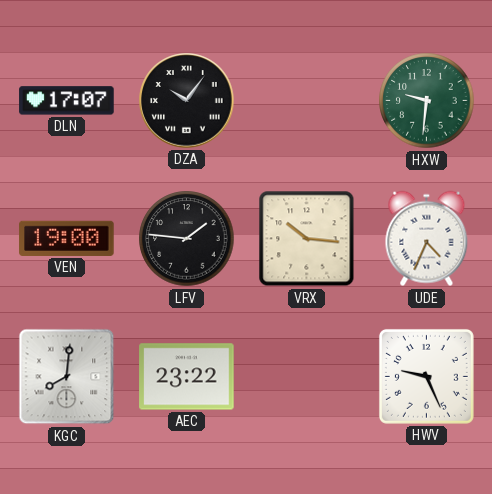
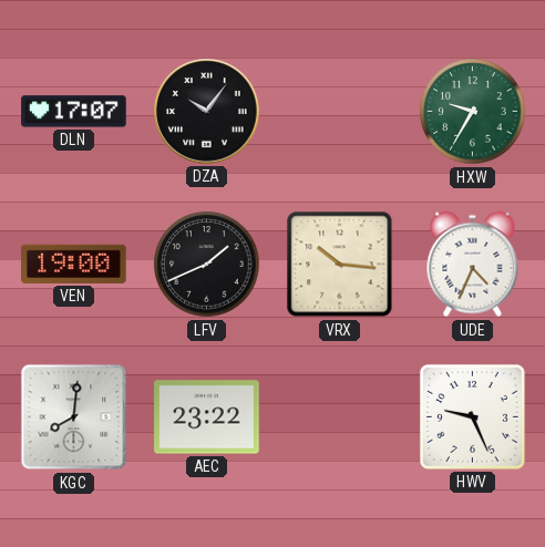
HXW: 9:31 -> 9:35
LFV: 1:46 -> 1:41
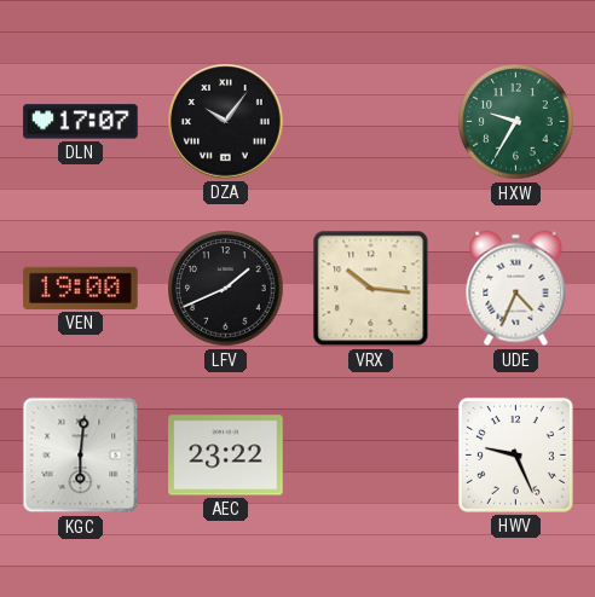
KGC: 8:01 -> 6:01
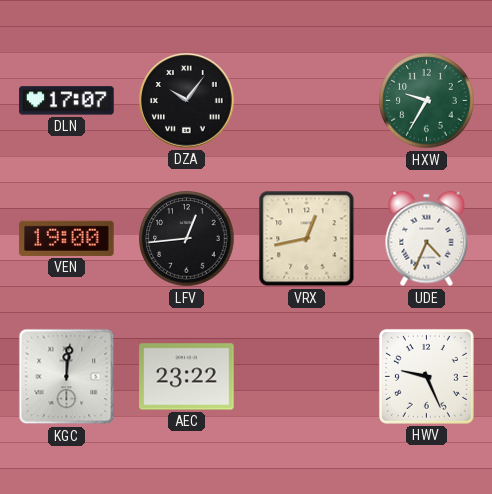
LFV: 1:41 -> 12:44
VRX: 10:16 -> 12:43
KGC: 6:01 -> 12:01
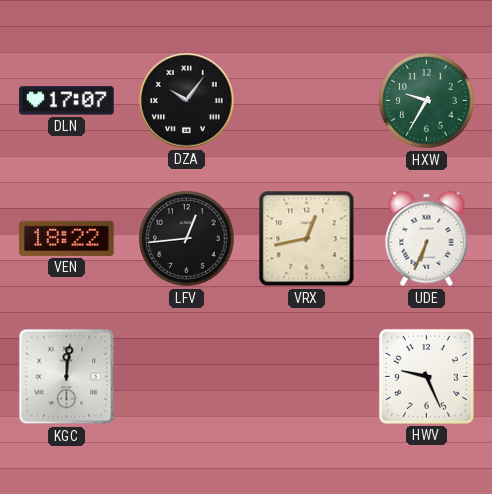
VEN: 19:00 -> 18:22
UDE: 4:34 -> 6:34
AEC: 23:22 -> none
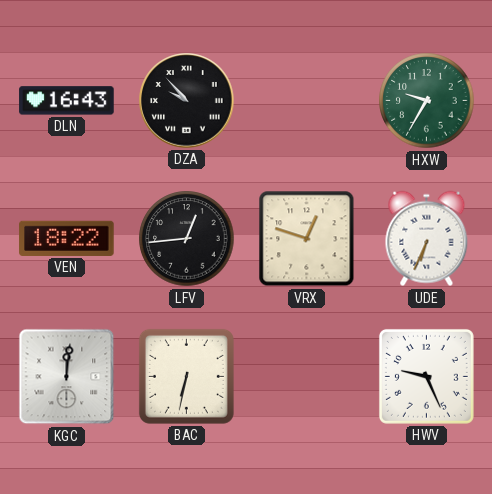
DLN: 17:07 -> 16:43
DZA: 10:06 -> 9:53
VRX: 12:43 -> 12:48
BAC: none -> 6:32
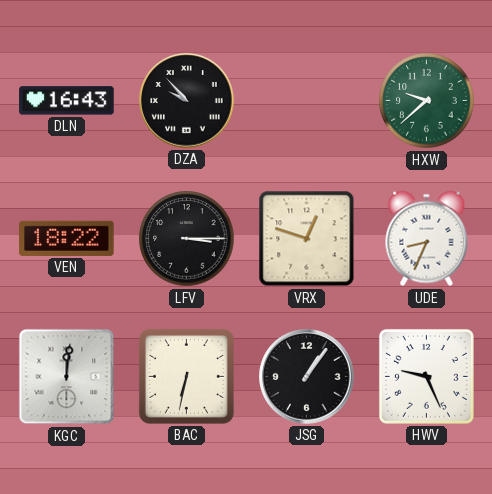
HXW: 9:35 -> 9:38
LFV: 12:44 -> 3:15
UDE: 6:34 -> 8:34
JSG: none -> 1:06
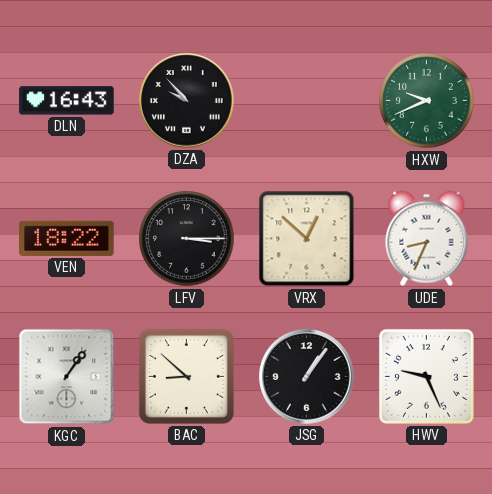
HXW: 9:38 -> 9:41
VRX: 12:48 -> 12:52
KGC: 12:01 -> 1:06
BAC: 6:32 -> 8:52
